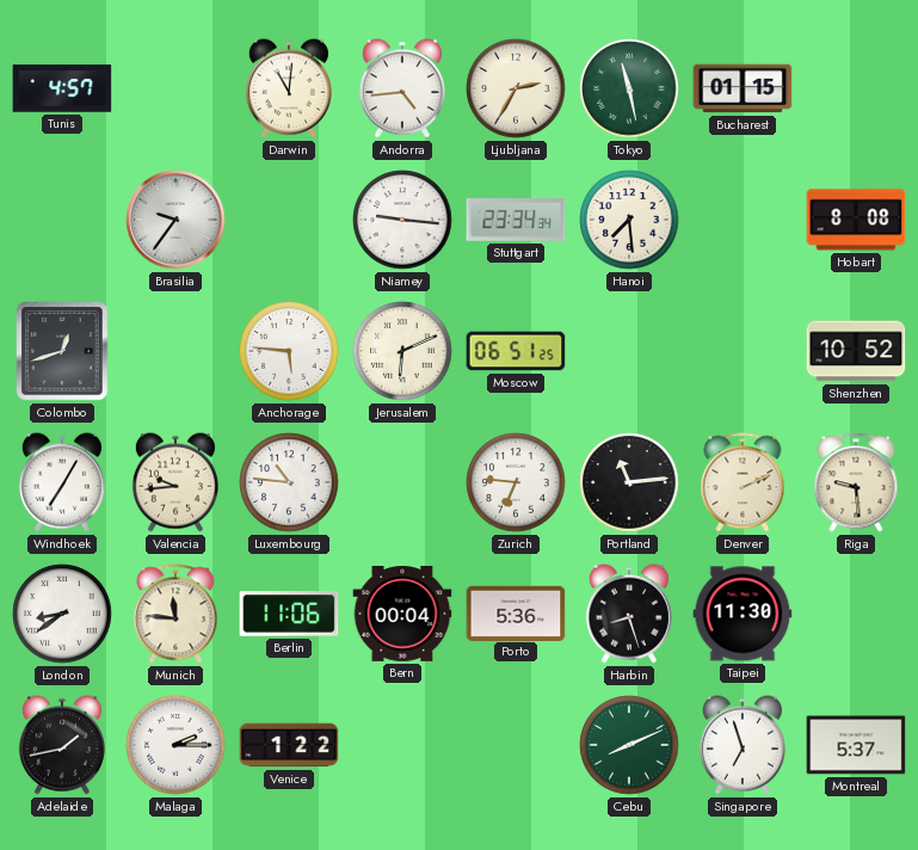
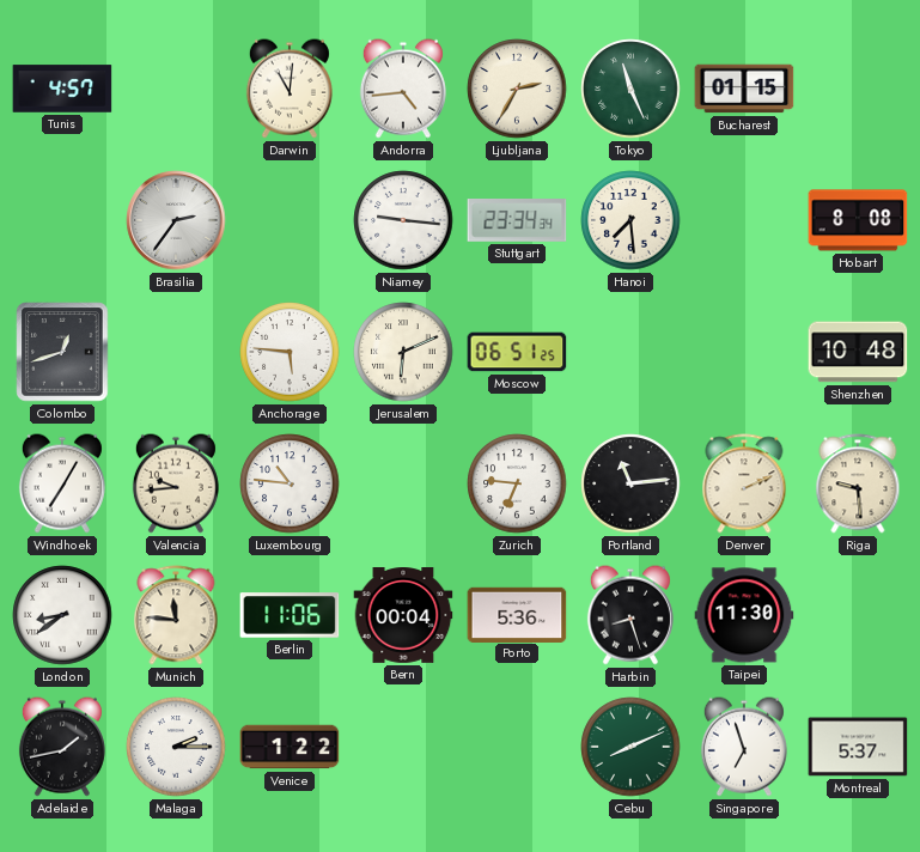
Tokyo: 11:28 -> 11:26
Brasilia: 9:36 -> 2:36
Shenzhen: 10:52 -> 10:48
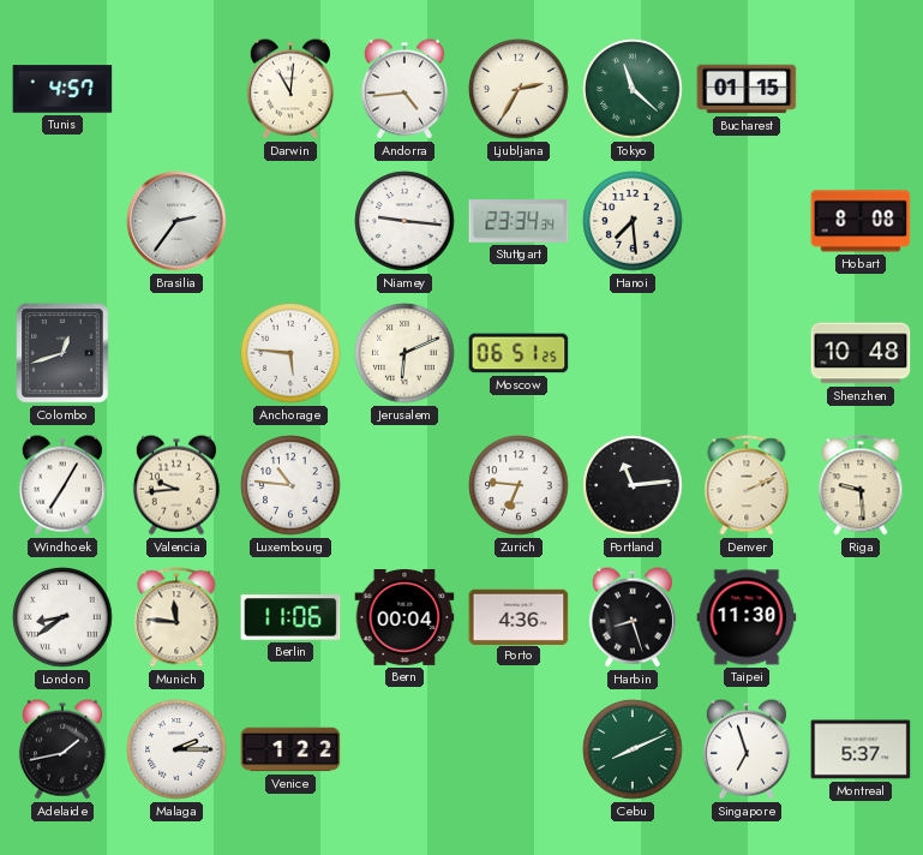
Tokyo: 11:26 -> 11:22
Porto: 5:36 -> 4:36
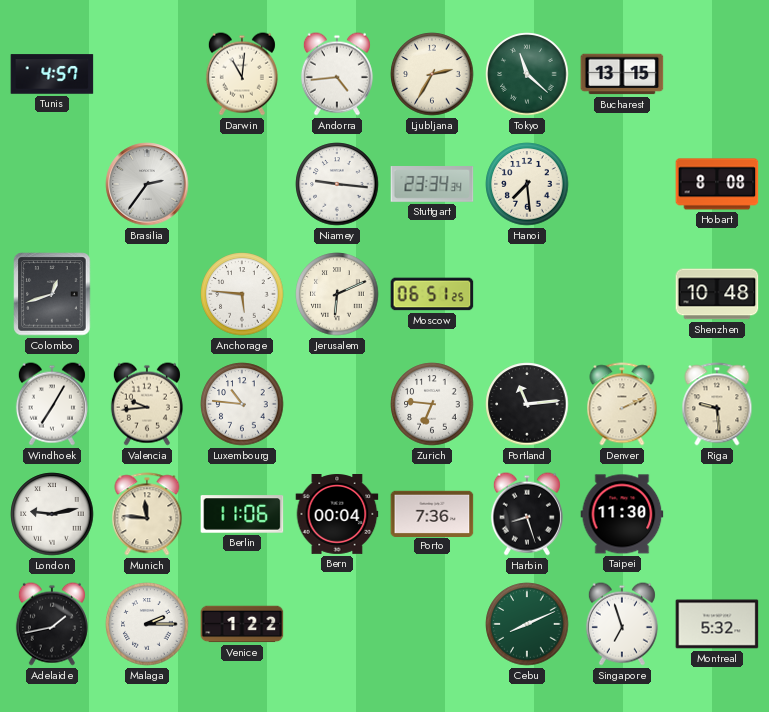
Bucharest: 01:15 -> 13:15
London: 8:39 -> 9:13
Porto: 4:36 -> 7:36
Montreal: 5:37 -> 5:32
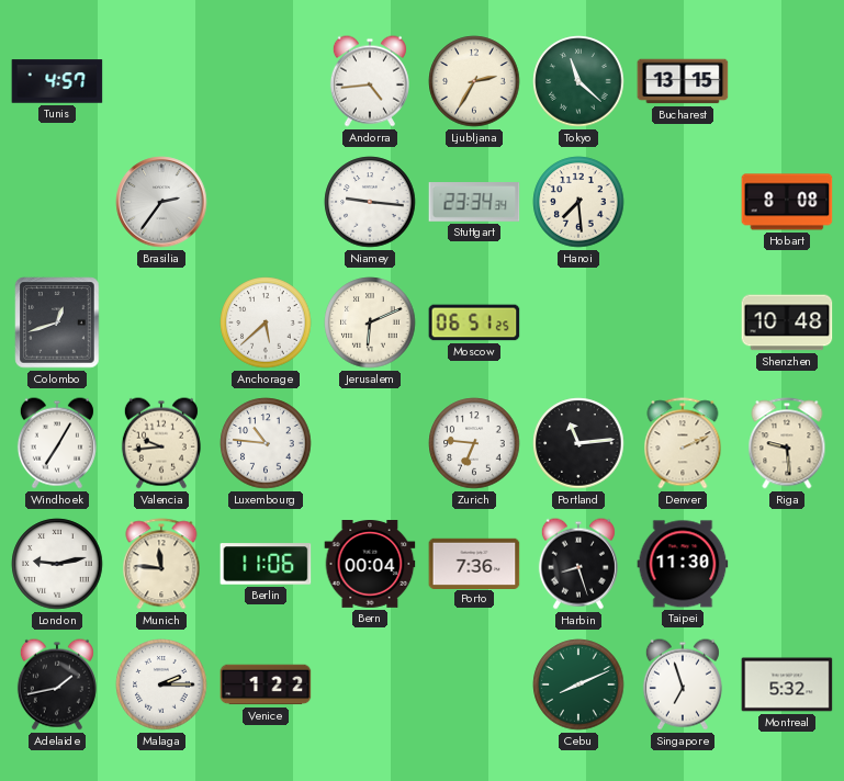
Darwin: 11:01 -> none
Anchorage: 5:46 -> 5:38
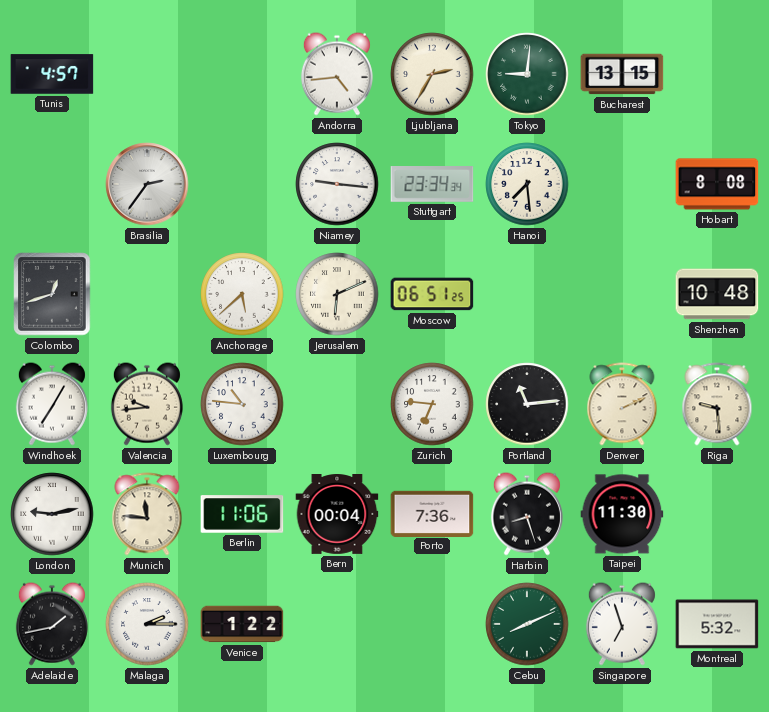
Tokyo: 11:22 -> 9:01
